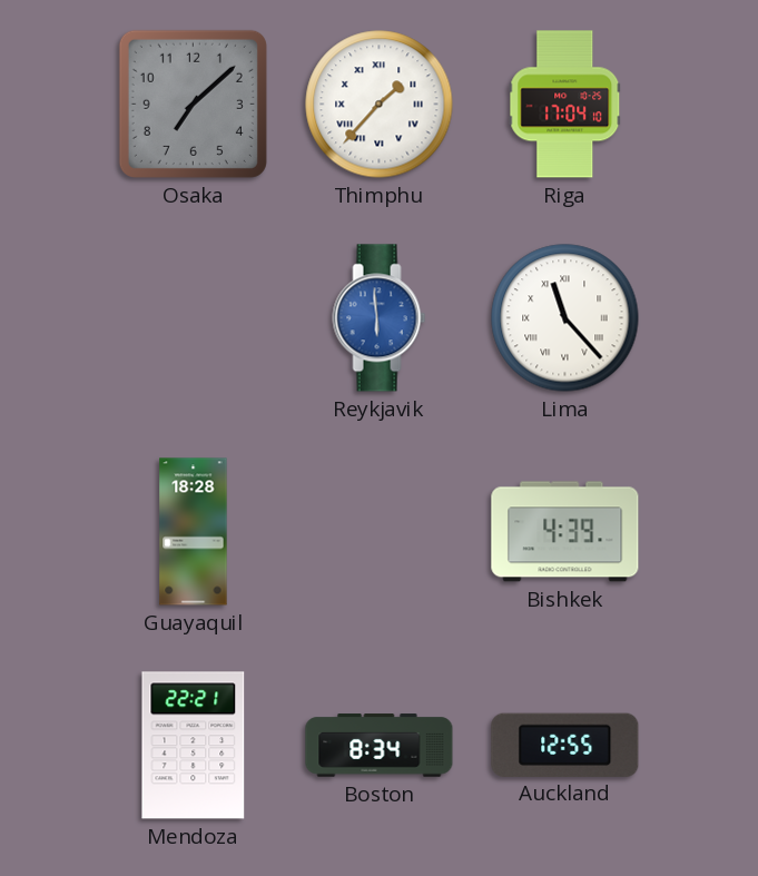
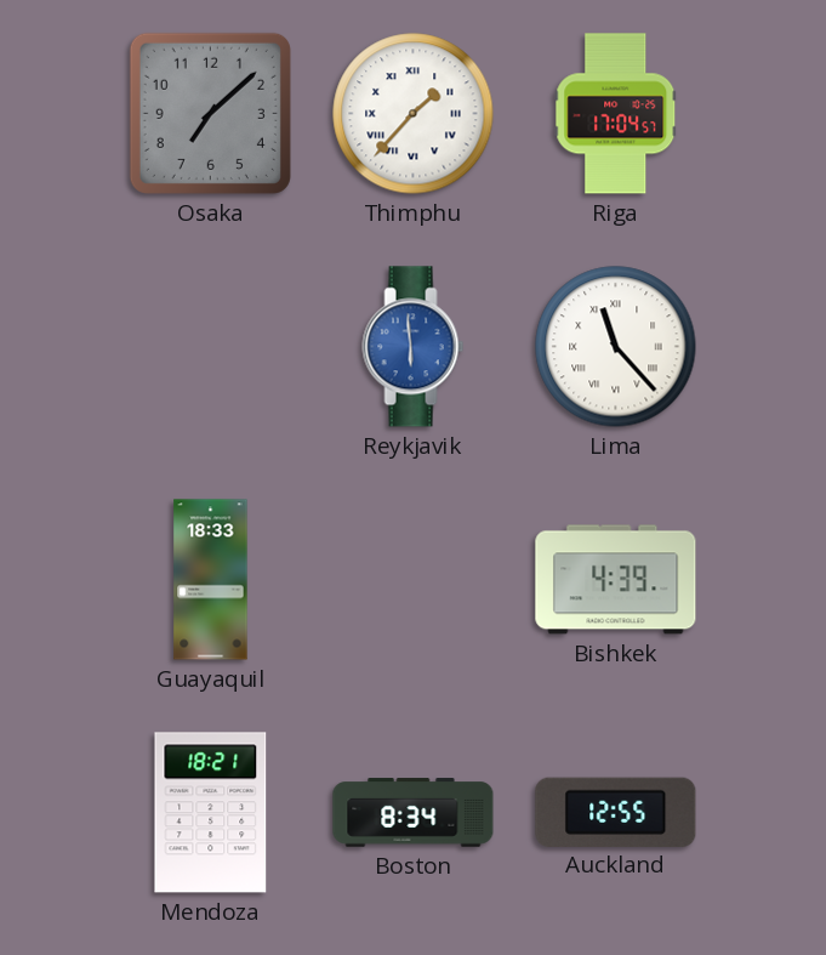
Riga: 17:04:10 -> 17:04:57
Guayaquil: 18:28 -> 18:33
Mendoza: 22:21 -> 18:21
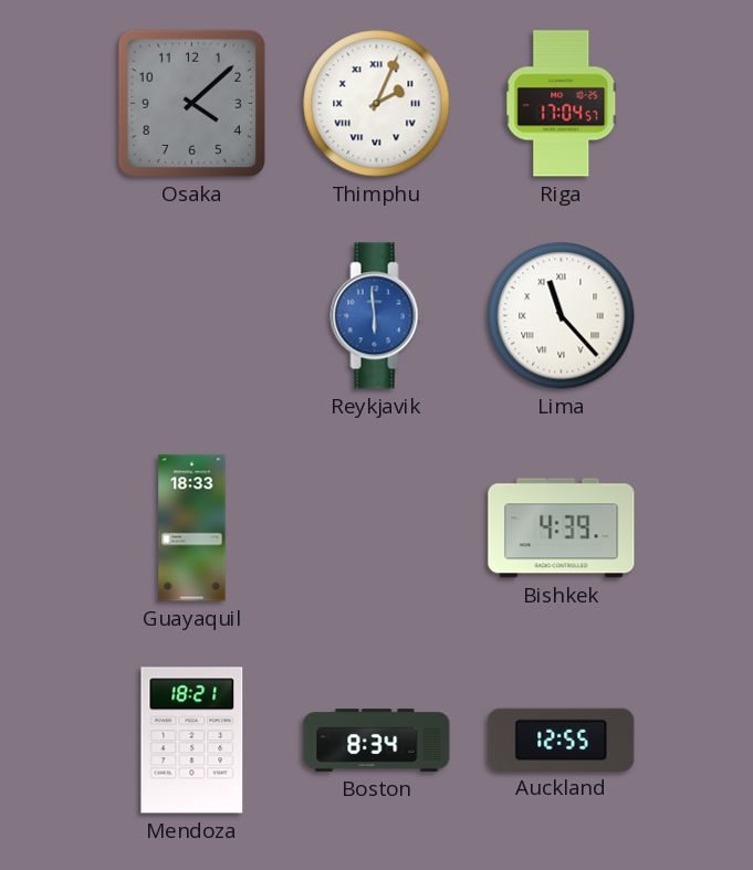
Osaka: 7:08 -> 4:08
Thimphu: 1:37 -> 2:04
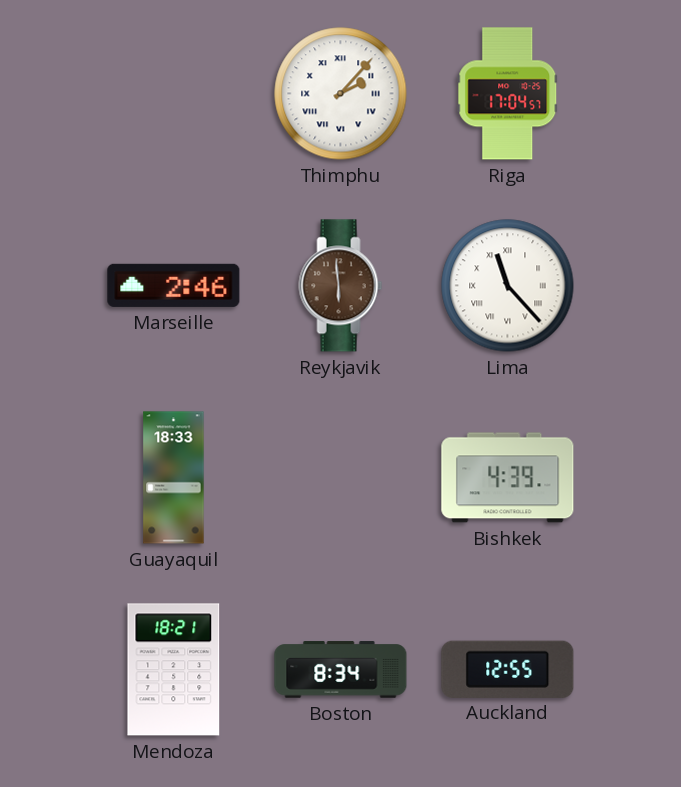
Osaka: 4:08 -> none
Thimphu: 2:04 -> 2:07
Marseille: none -> 2:46
Reykjavik dial: blue -> brown
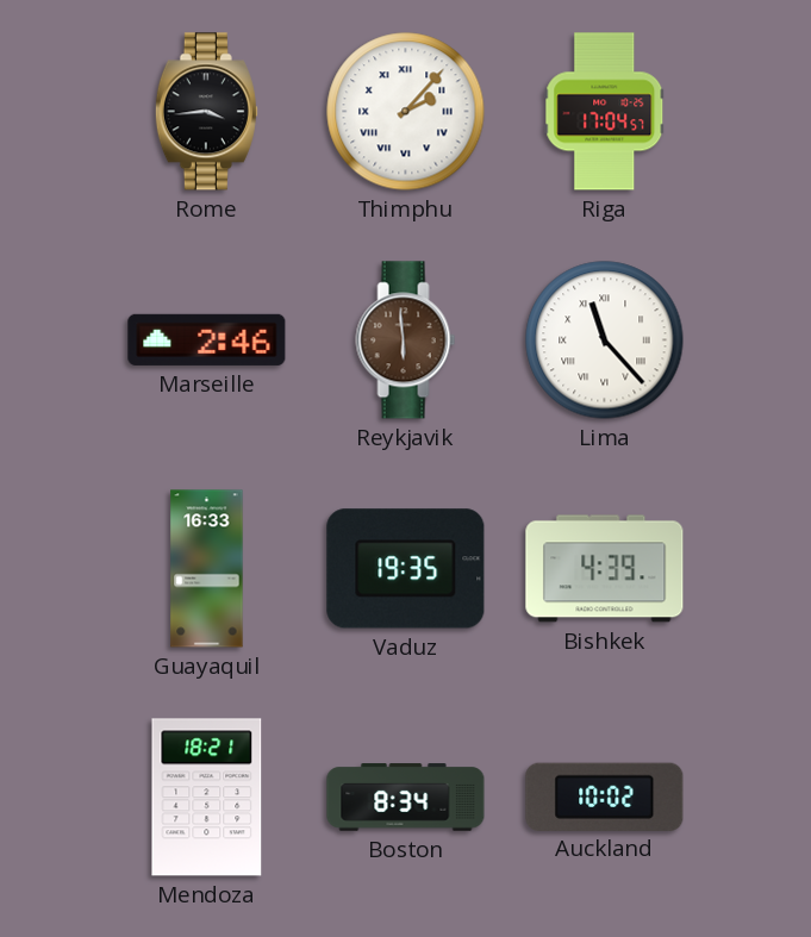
Rome: none -> 3:44
Guayaquil: 18:33 -> 16:33
Vaduz: none -> 19:35
Auckland: 12:55 -> 10:02
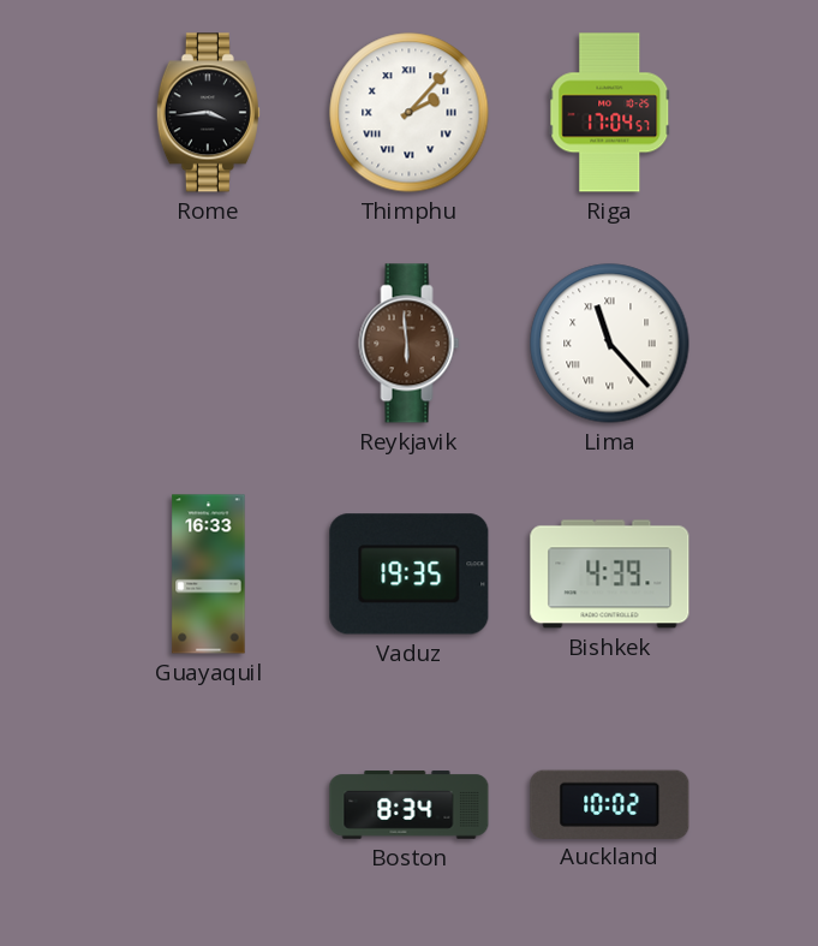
Marseille: 2:46 -> none
Mendoza: 18:21 -> none
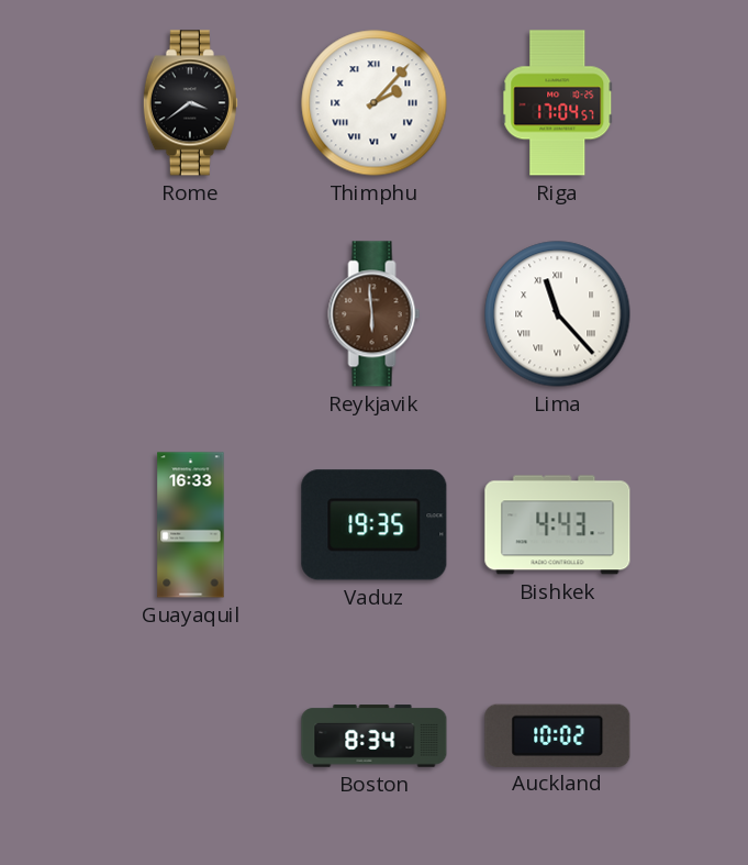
Rome: 3:44 -> 3:39
Bishkek: 4:39 -> 4:43
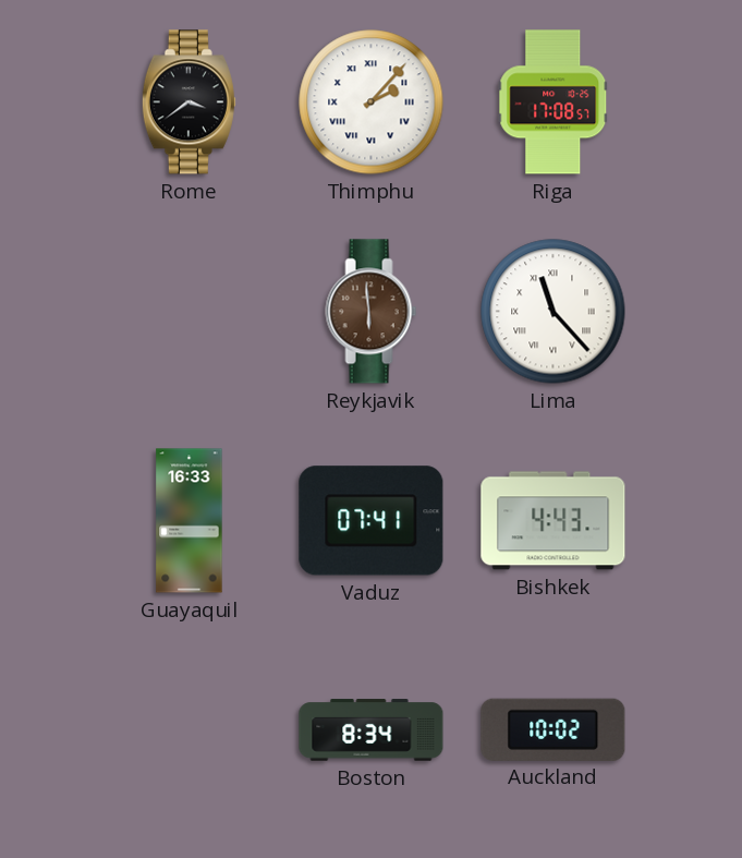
Riga: 17:04 -> 17:08
Vaduz: 19:35 -> 07:41
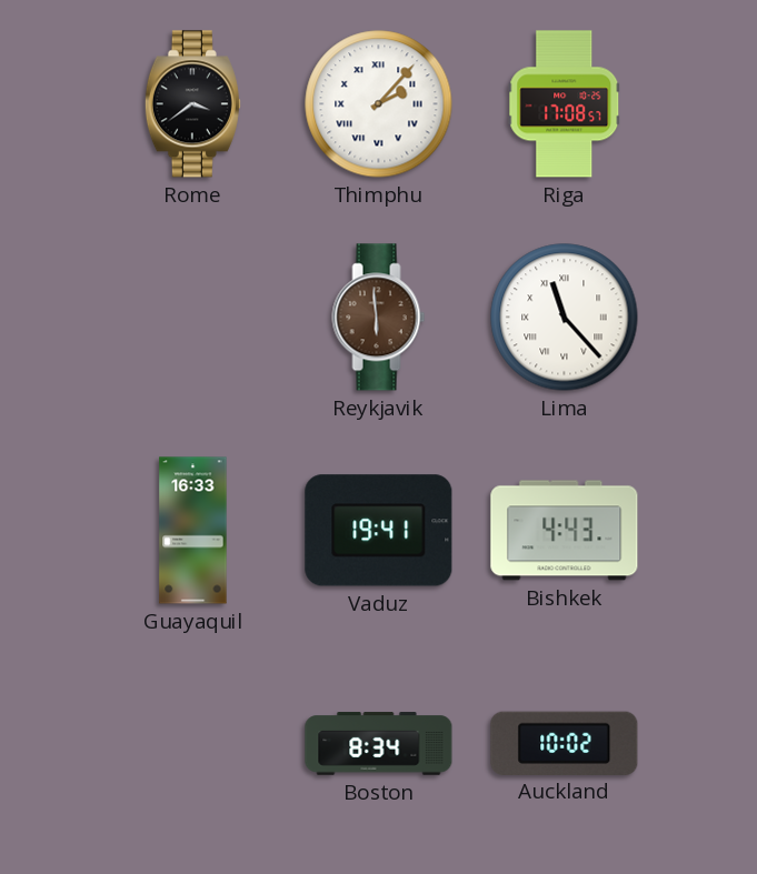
Vaduz: 07:41 -> 19:41
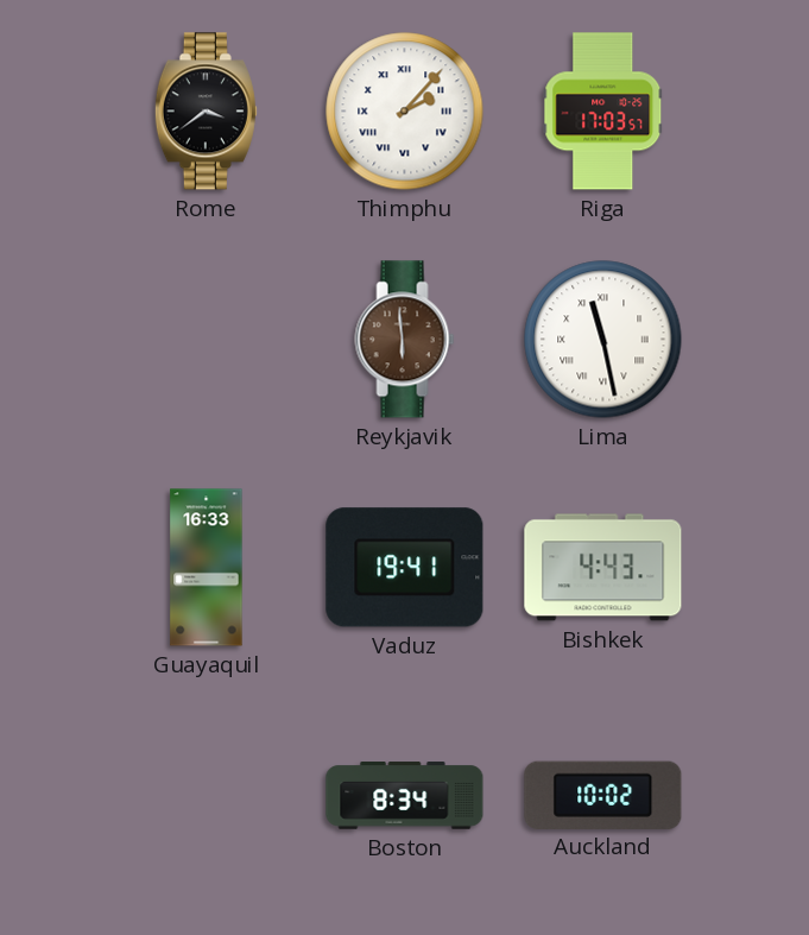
Riga: 17:08 -> 17:03
Lima: 11:23 -> 11:28
